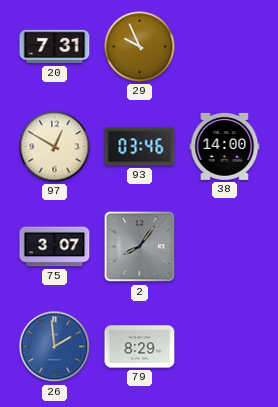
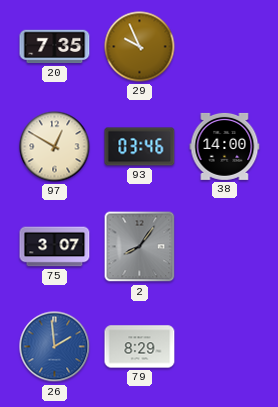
20: 7:31 -> 7:35
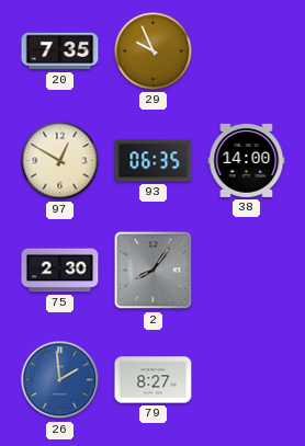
93: 03:46 -> 06:35
75: 3:07 -> 2:30
79: 8:29 -> 8:27
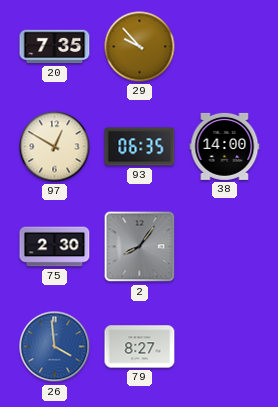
29: 9:56 -> 9:53
26: 1:59 -> 3:59
